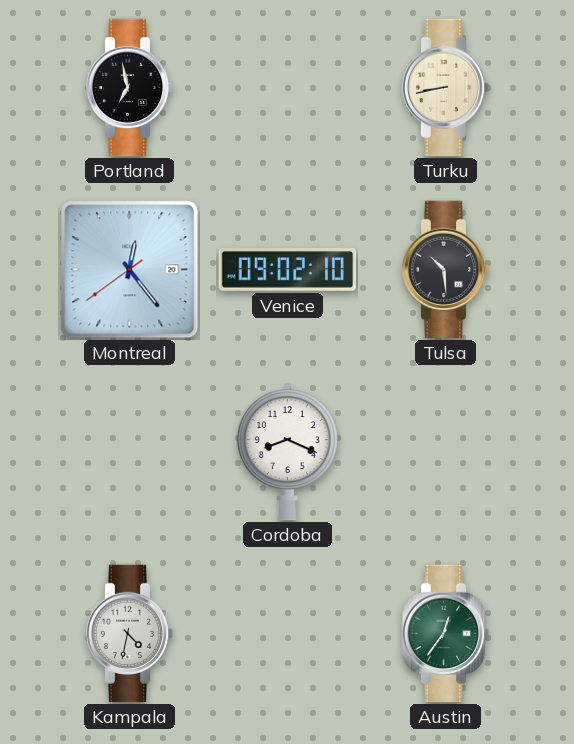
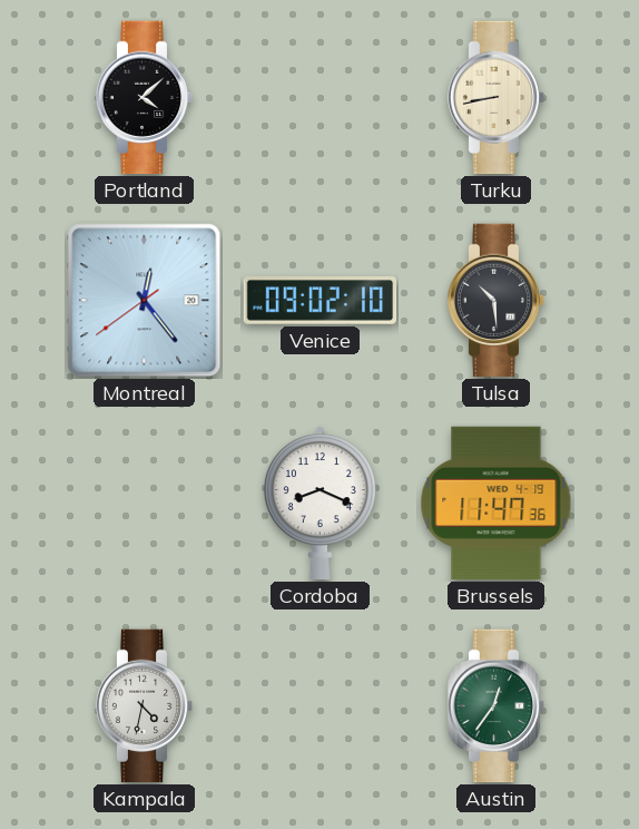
Portland: 6:58 -> 4:08
Brussels: none -> 11:47
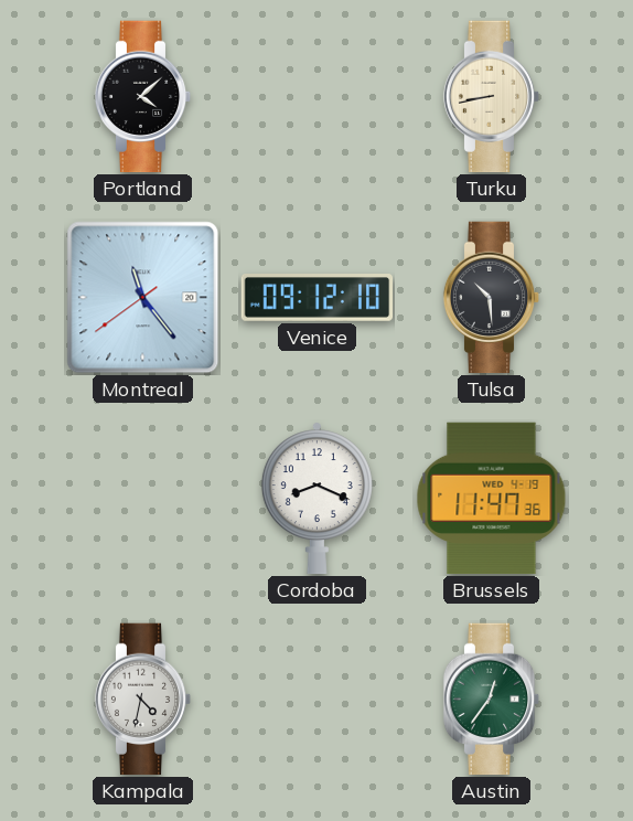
Montreal: 12:23 -> 11:23
Venice: 09:02 -> 09:12
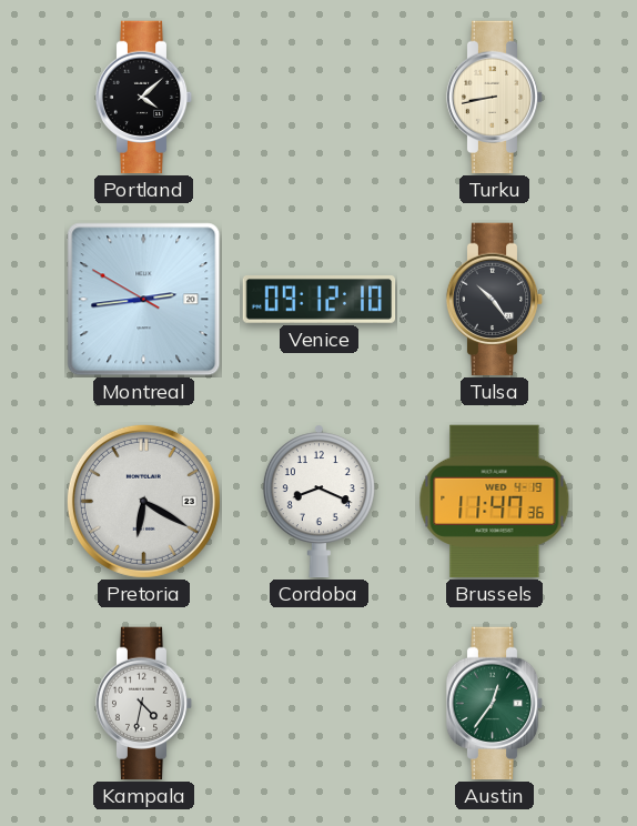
Montreal: 11:23 -> 2:43
Tulsa: 10:29 -> 10:24
Pretoria: none -> 6:20
